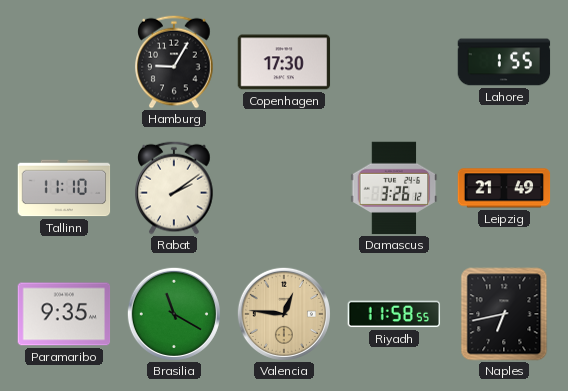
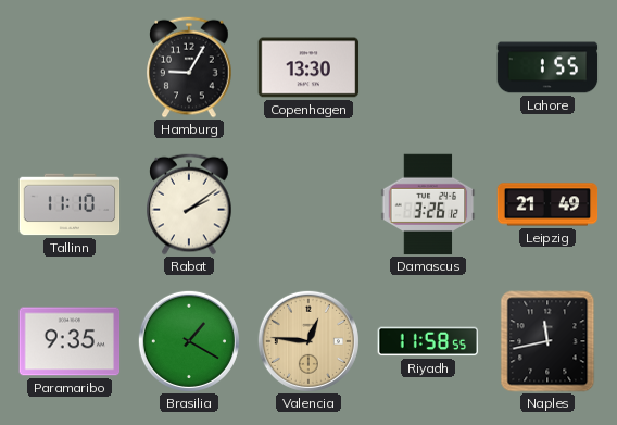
Copenhagen: 17:30 -> 13:30
Brasilia: 11:20 -> 1:20
Naples: 6:43 -> 11:43
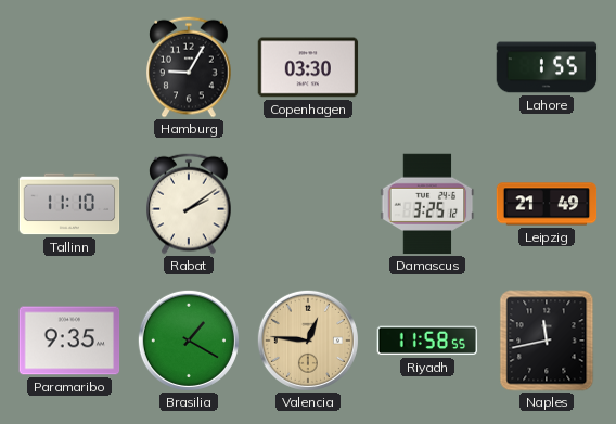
Copenhagen: 13:30 -> 03:30
Damascus: 3:26 -> 3:25
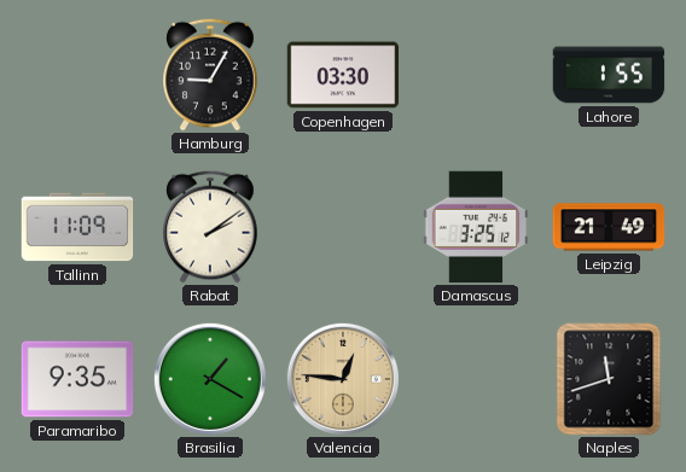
Tallinn: 11:10 -> 11:09
Riyadh: 11:58 -> none
Naples: 11:43 -> 11:42
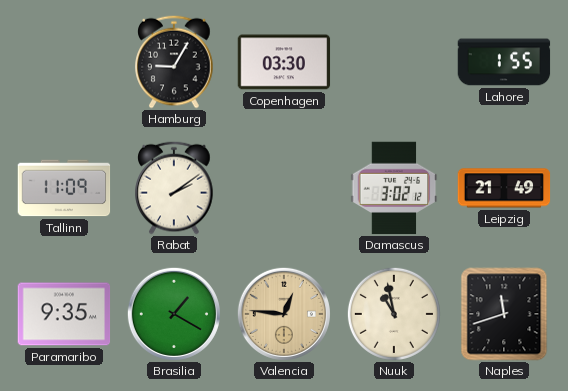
Damascus: 3:25 -> 3:02
Nuuk: none -> 10:58
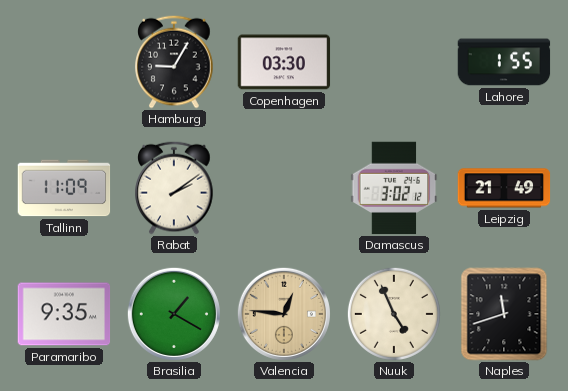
Nuuk: 10:58 -> 4:56
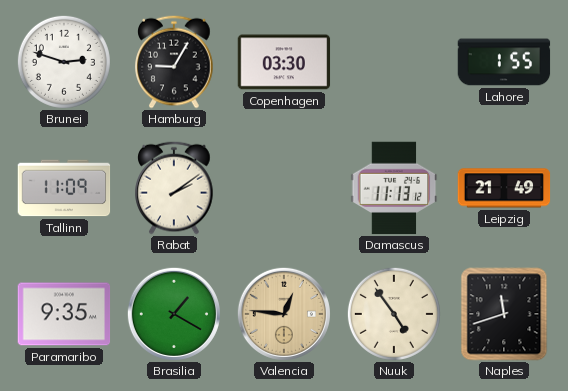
Brunei: none -> 2:48
Damascus: 3:02 -> 11:13
Nuuk: 4:56 -> 4:54
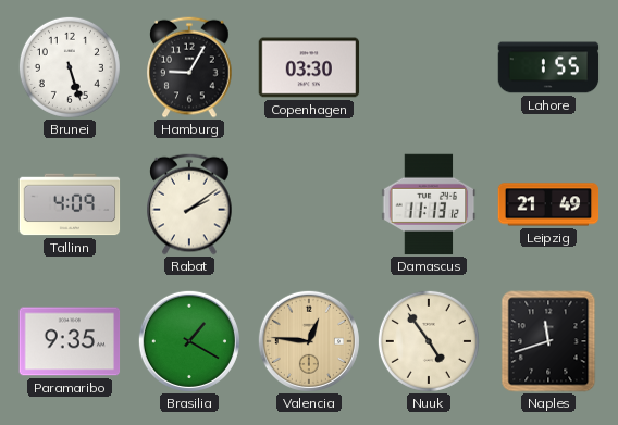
Brunei: 2:48 -> 5:27
Tallinn: 11:09 -> 4:09
